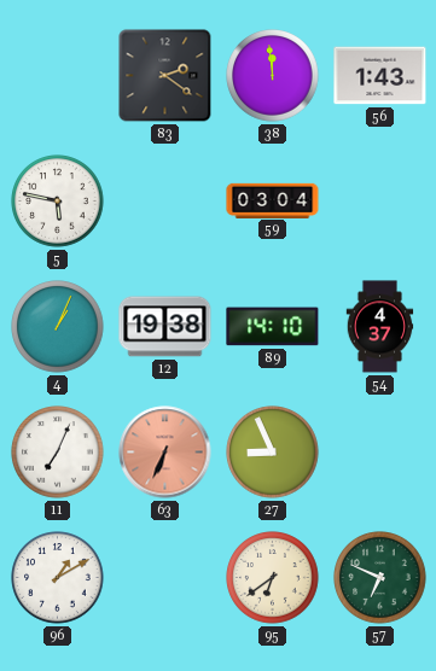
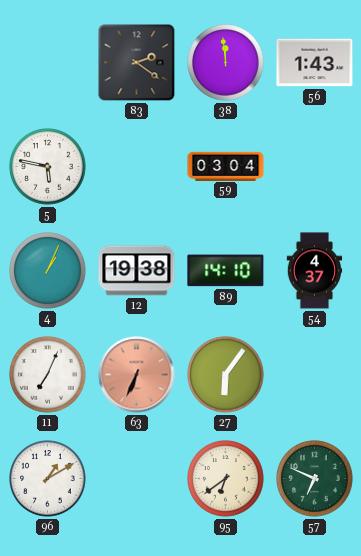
27: 8:56 -> 6:06
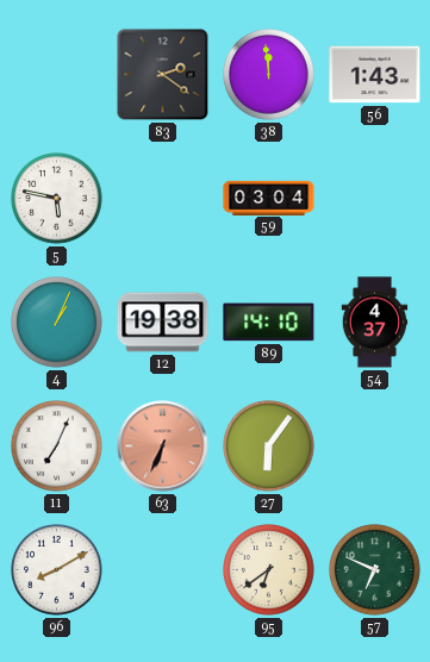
96: 1:10 -> 8:10
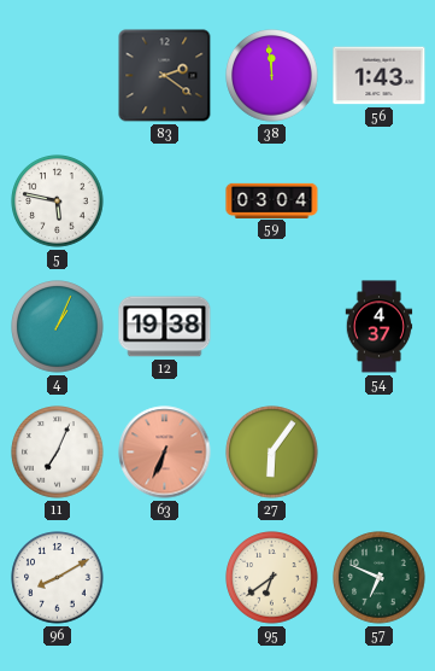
89: 14:10 -> none
